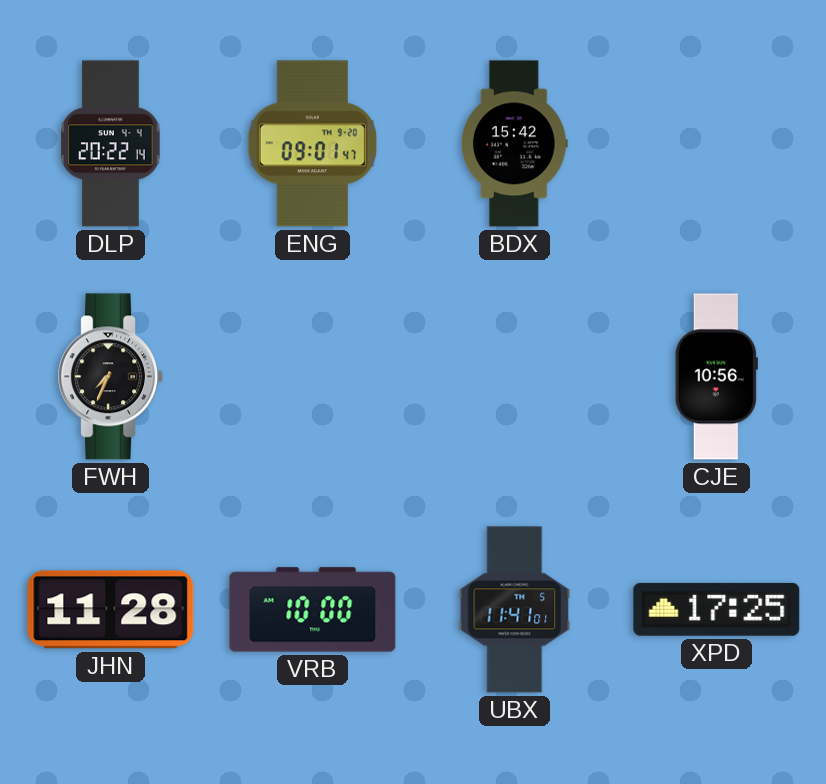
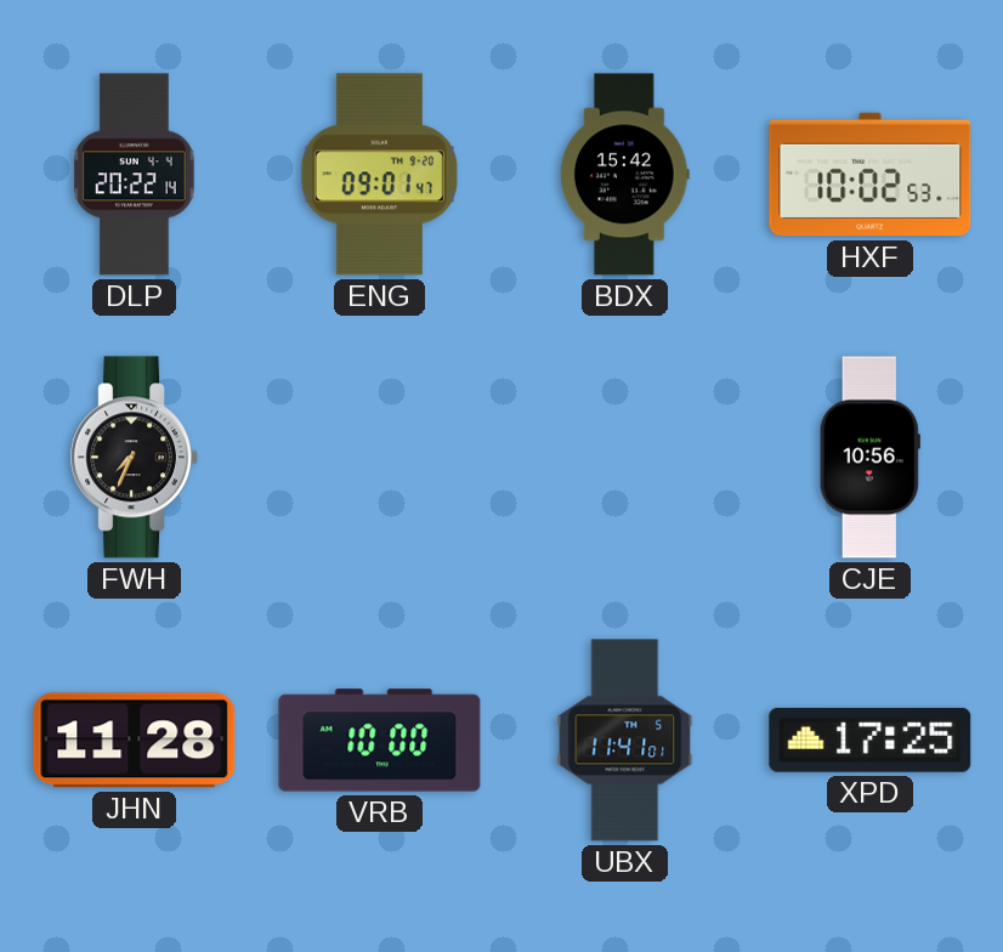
HXF: none -> 10:02
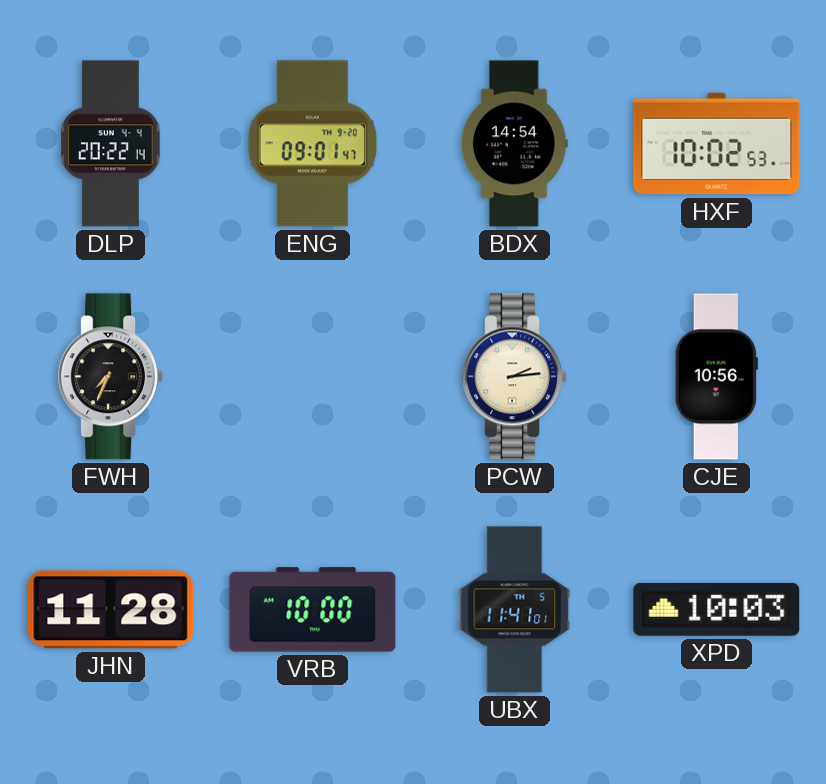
BDX: 15:42 -> 14:54
PCW: none -> 2:14
XPD: 17:25 -> 10:03
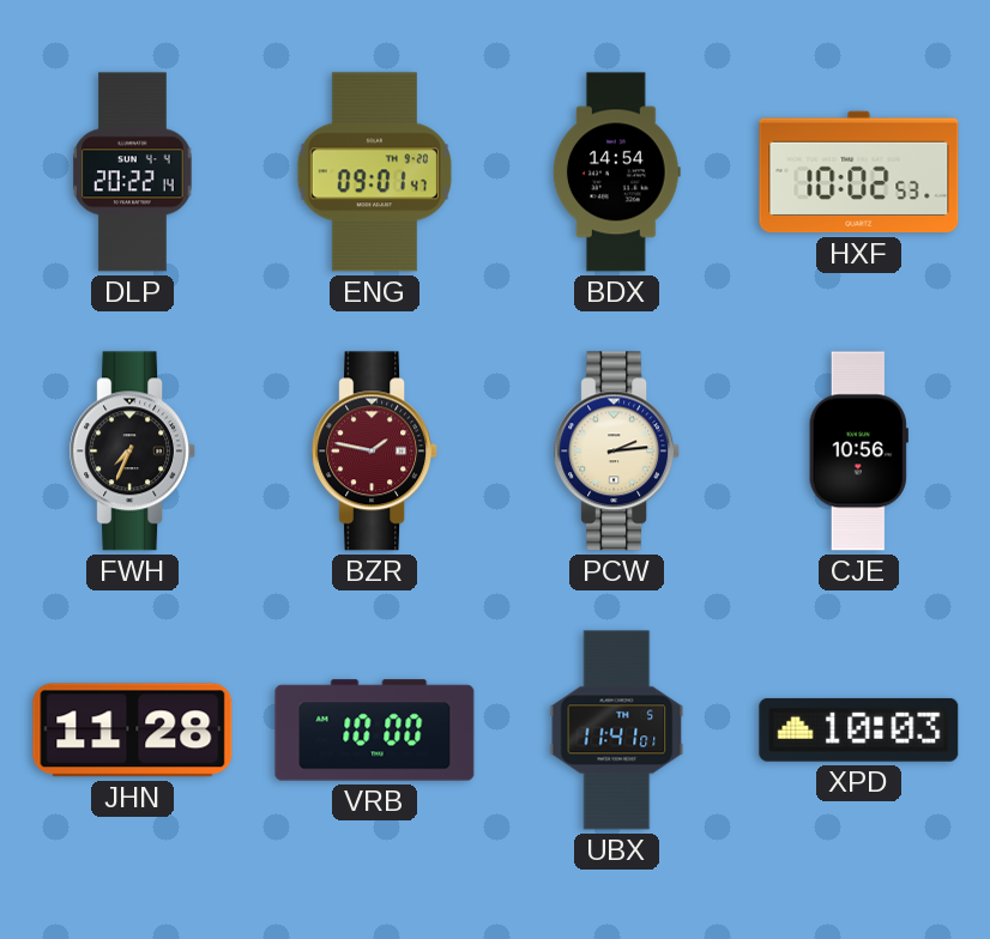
BZR: none -> 1:47
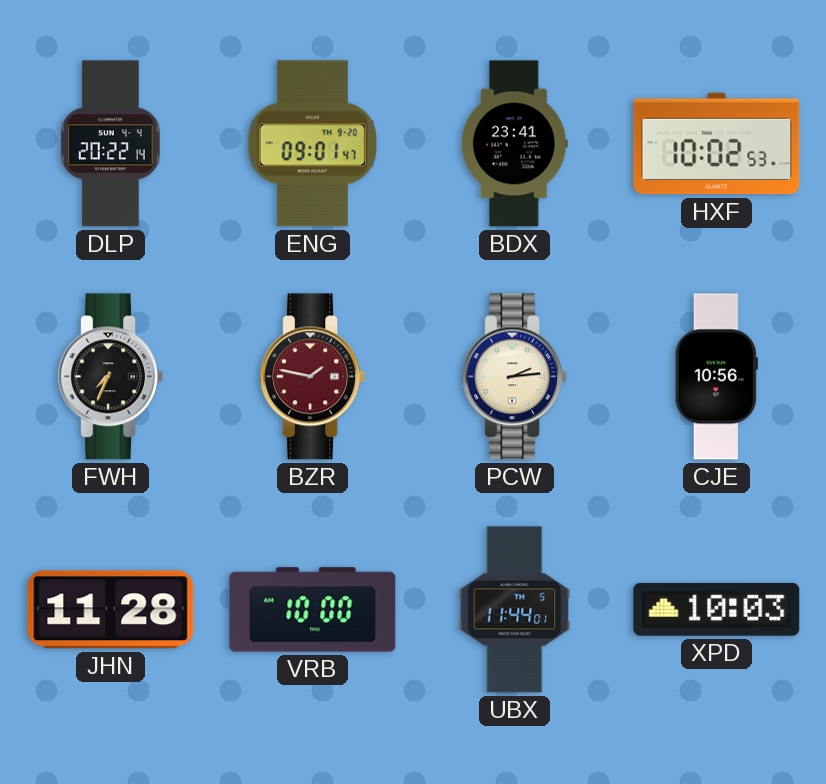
BDX: 14:54 -> 23:41
UBX: 11:41 -> 11:44
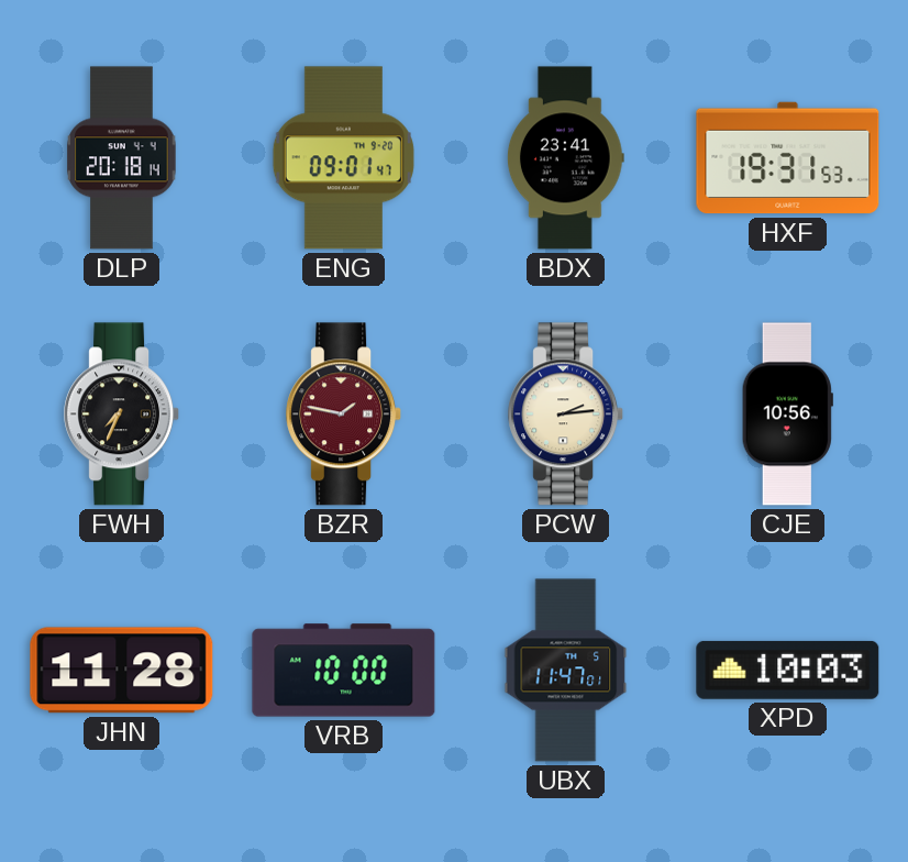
DLP: 20:22 -> 20:18
HXF: 10:02 -> 19:31
UBX: 11:44 -> 11:47
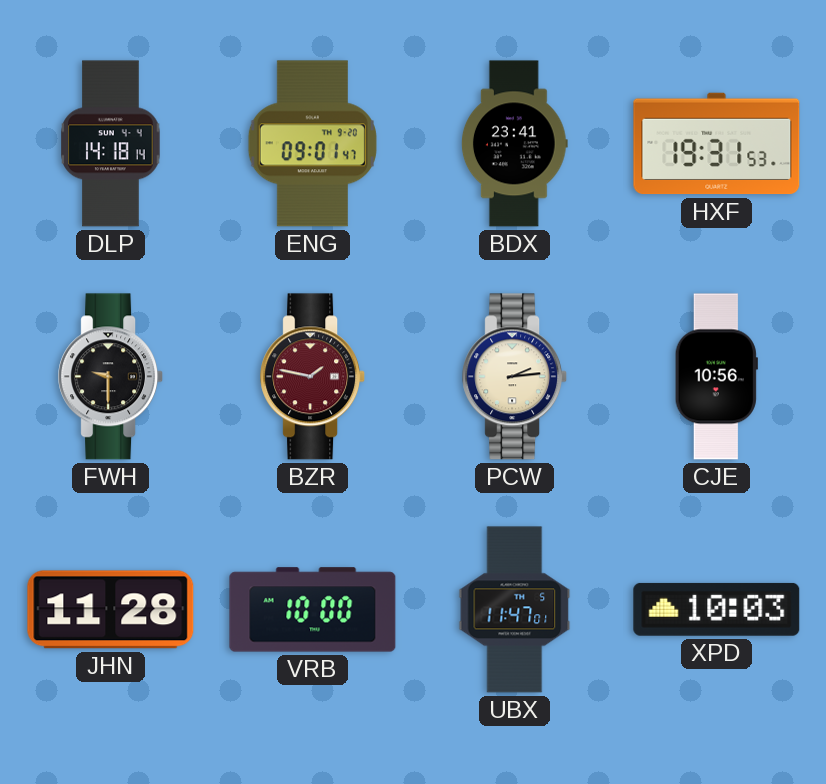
DLP: 20:18 -> 14:18
FWH: 7:34 -> 9:30
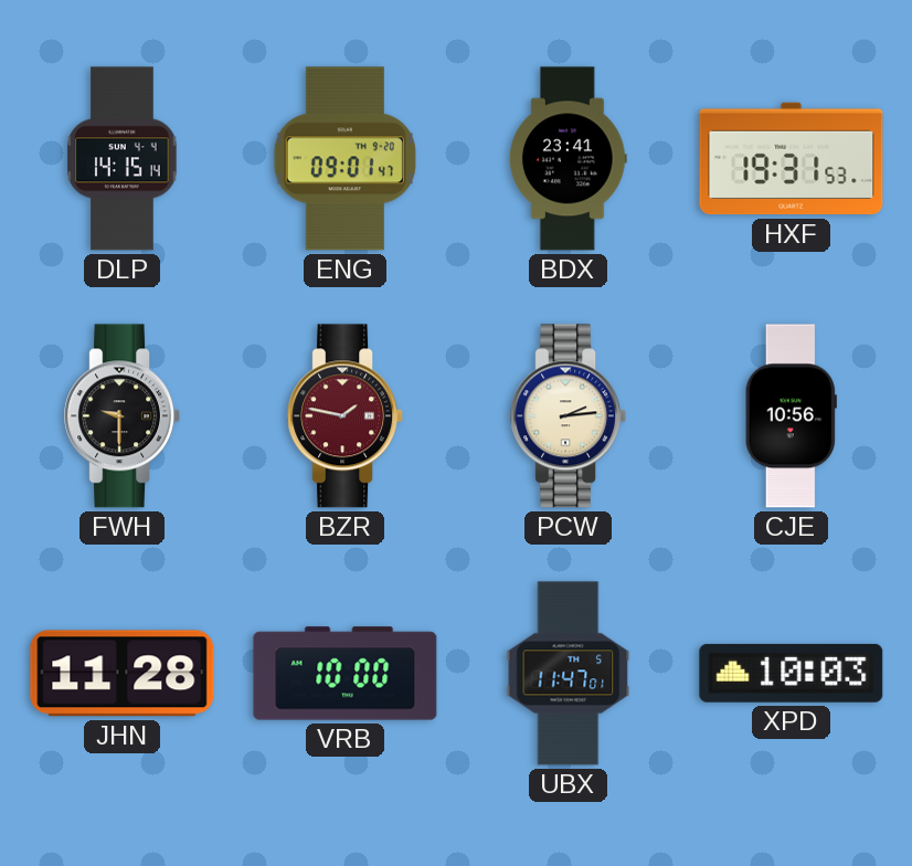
DLP: 14:18 -> 14:15
